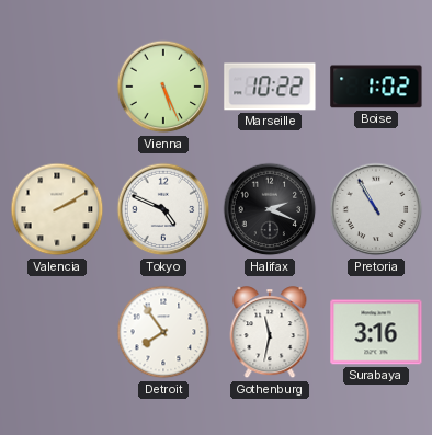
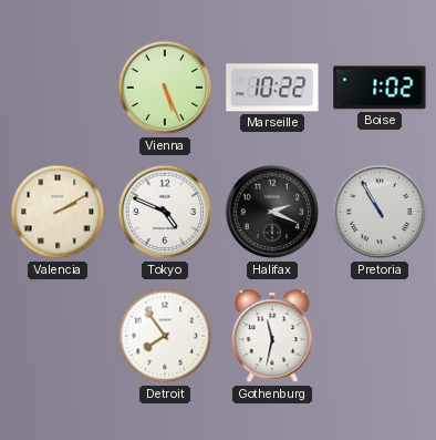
Surabaya: 3:16 -> none
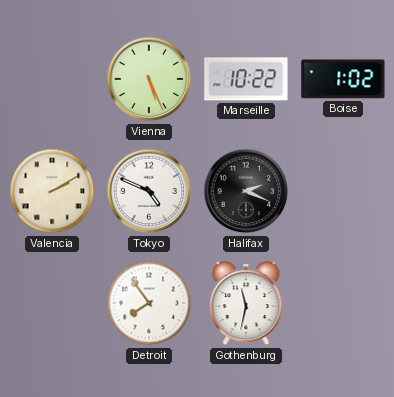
Pretoria: 10:55 -> none
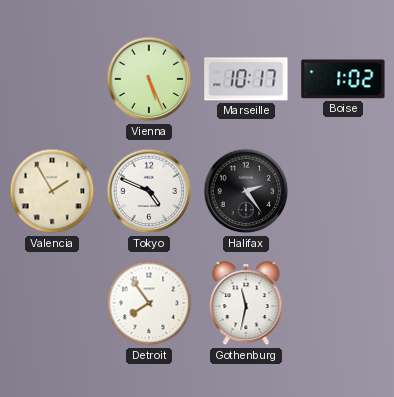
Marseille: 10:22 -> 10:17
Valencia: 2:10 -> 1:55
Halifax: 2:19 -> 2:24
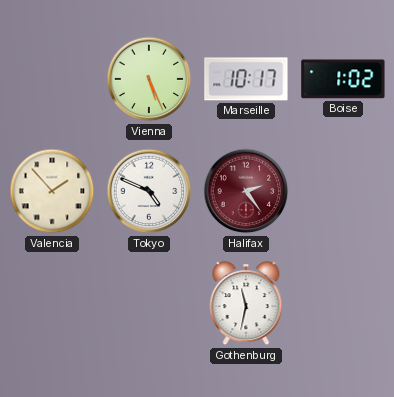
Valencia: 1:55 -> 1:53
Halifax dial: black -> burgundy
Detroit: 7:54 -> none
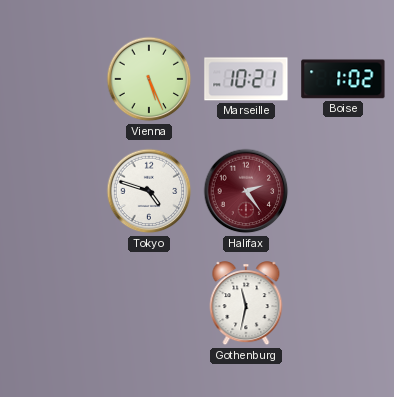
Marseille: 10:17 -> 10:21
Valencia: 1:53 -> none
Tokyo: 4:49 -> 4:48
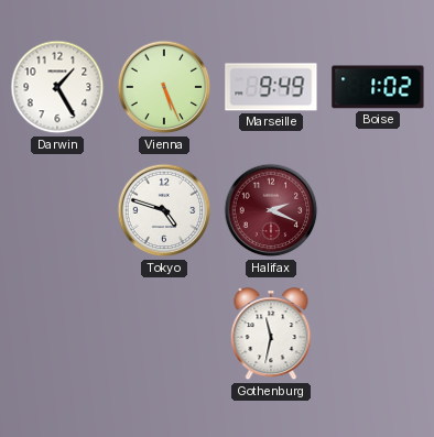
Darwin: none -> 1:25
Marseille: 10:21 -> 9:49
Halifax: 2:24 -> 2:19
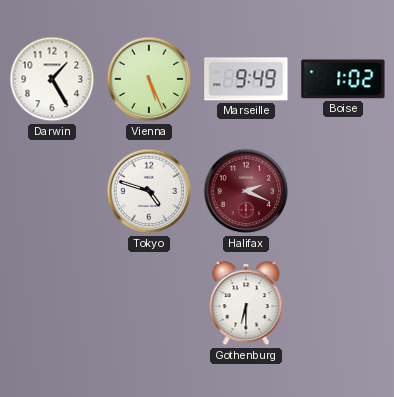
Gothenburg: 11:32 -> 6:30
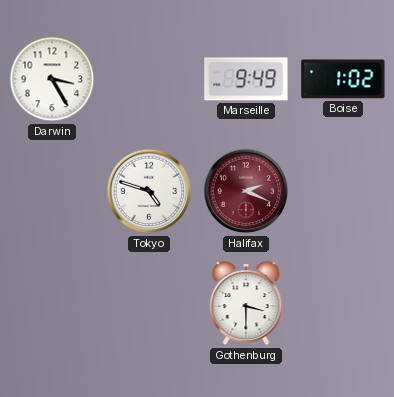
Darwin: 1:25 -> 3:25
Vienna: 5:26 -> none
Gothenburg: 6:30 -> 3:30
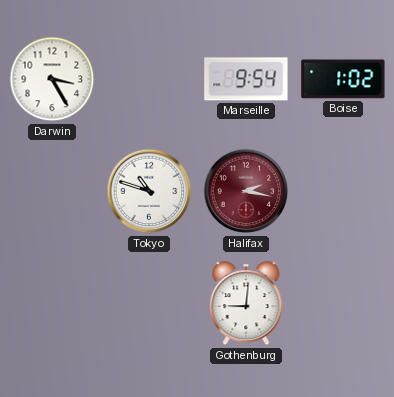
Marseille: 9:49 -> 9:54
Tokyo: 4:48 -> 10:48
Halifax: 2:19 -> 2:17
Gothenburg: 3:30 -> 9:01
